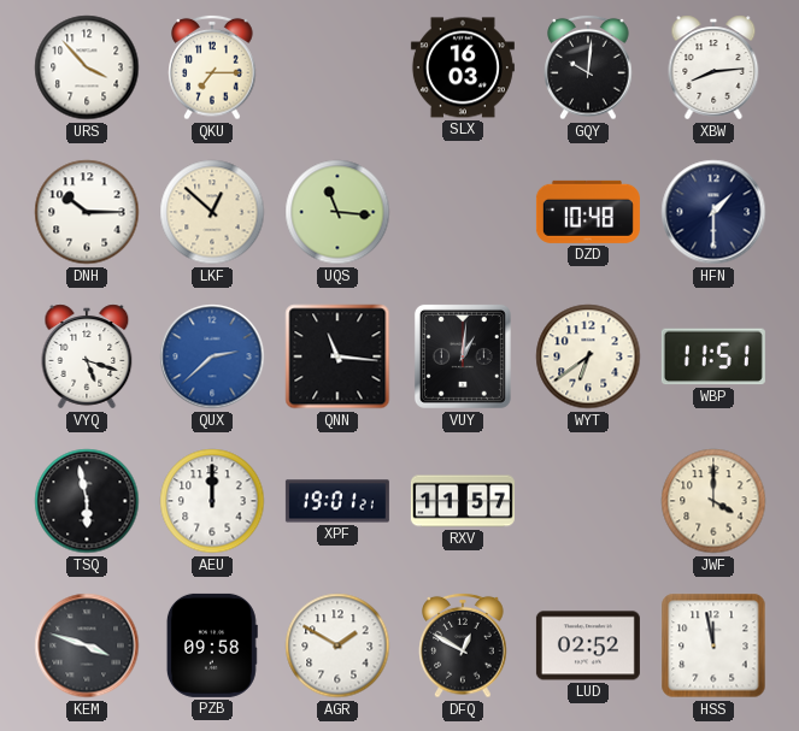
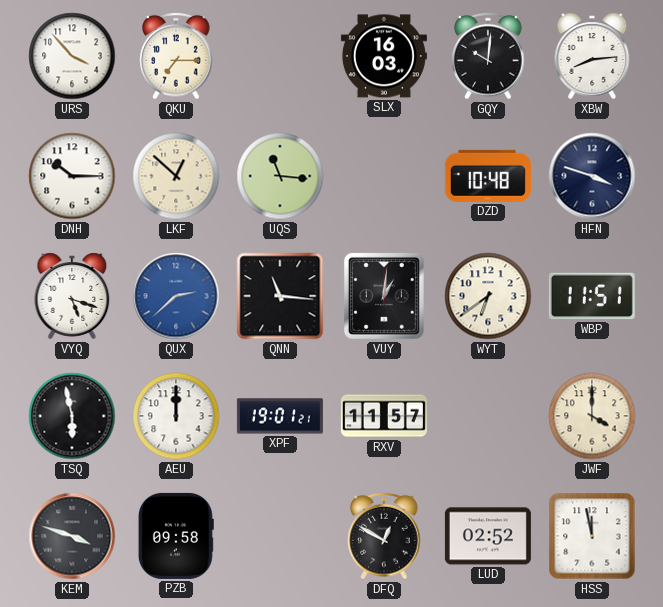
HFN: 1:30 -> 3:48
AGR: 1:50 -> none
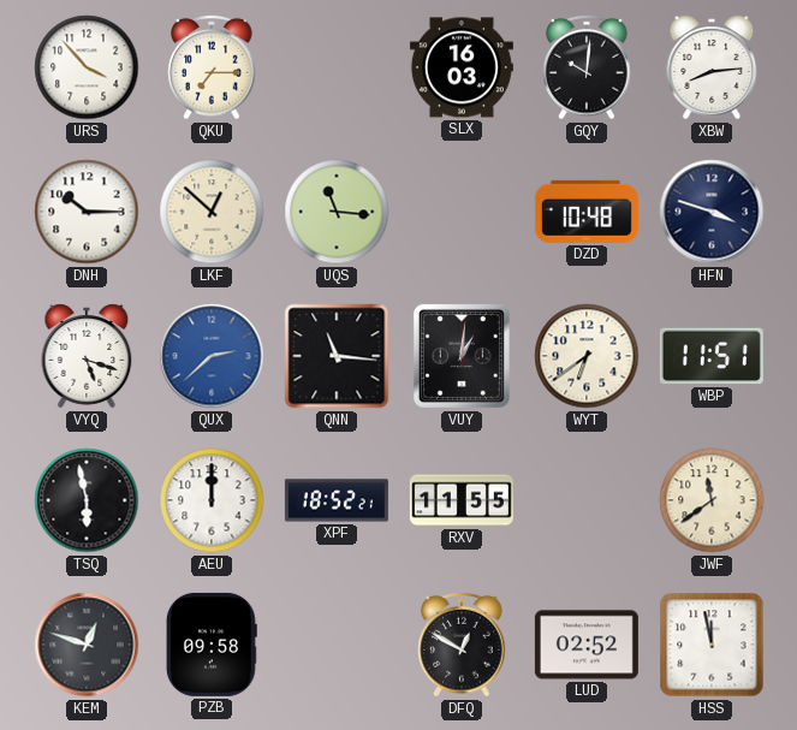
XPF: 19:01 -> 18:52
RXV: 11:57 -> 11:55
JWF: 4:00 -> 11:39
KEM: 3:48 -> 12:48
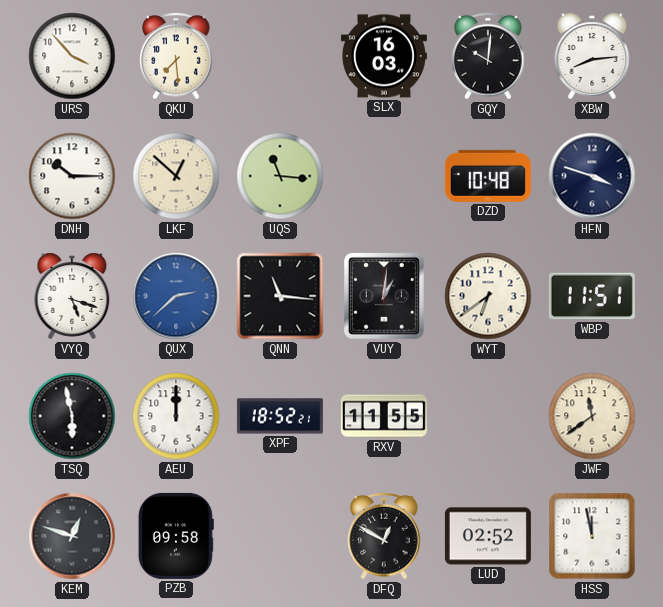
QKU: 7:15 -> 7:29
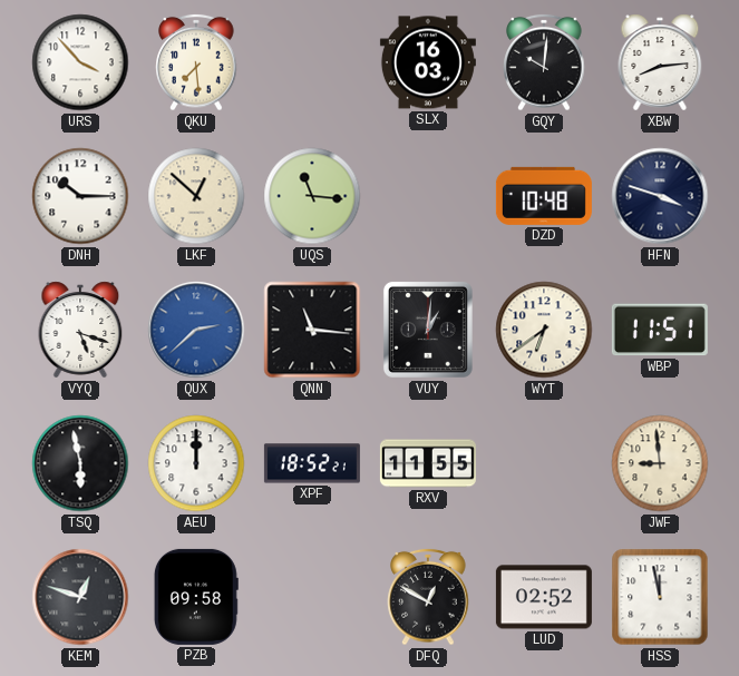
JWF: 11:39 -> 8:59
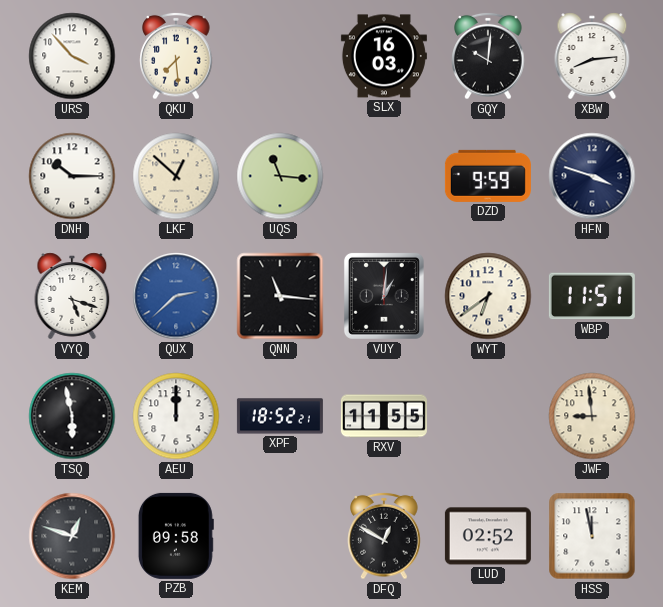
DZD: 10:48 -> 9:59
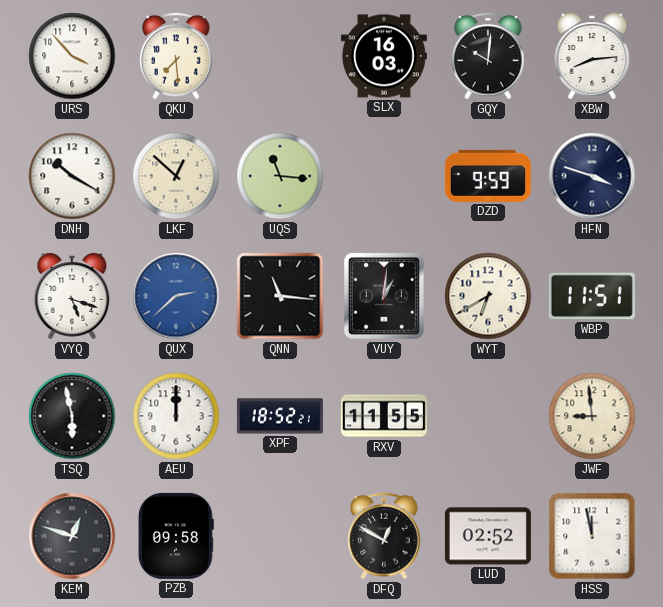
DNH: 10:15 -> 10:20
WYT: 6:39 -> 6:40
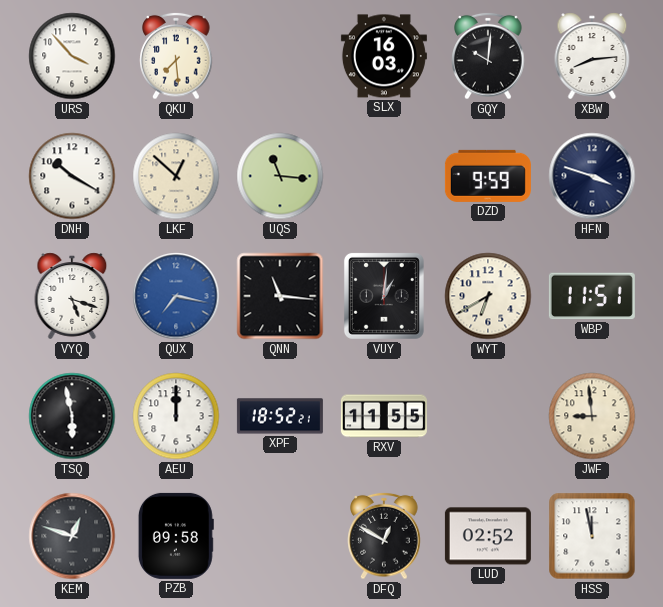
QUX: 2:38 -> 7:17
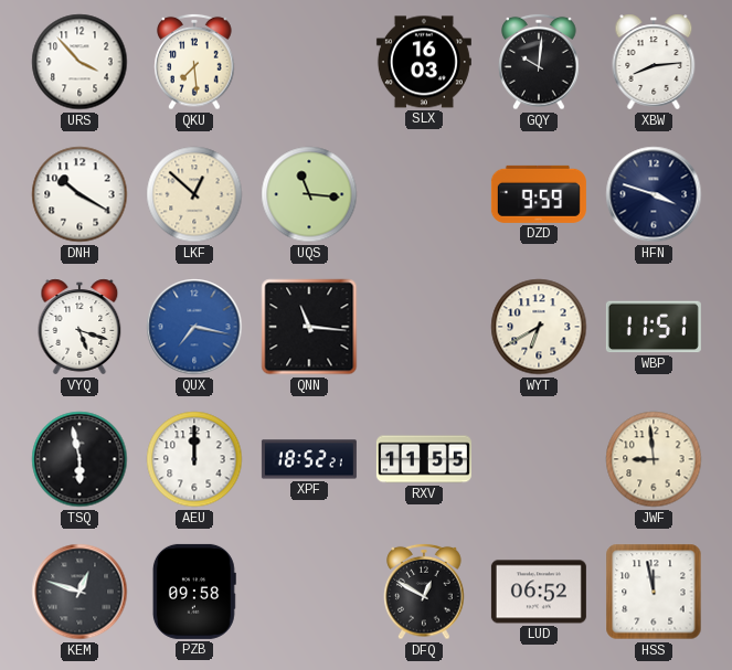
VUY: 1:01 -> none
LUD: 02:52 -> 06:52
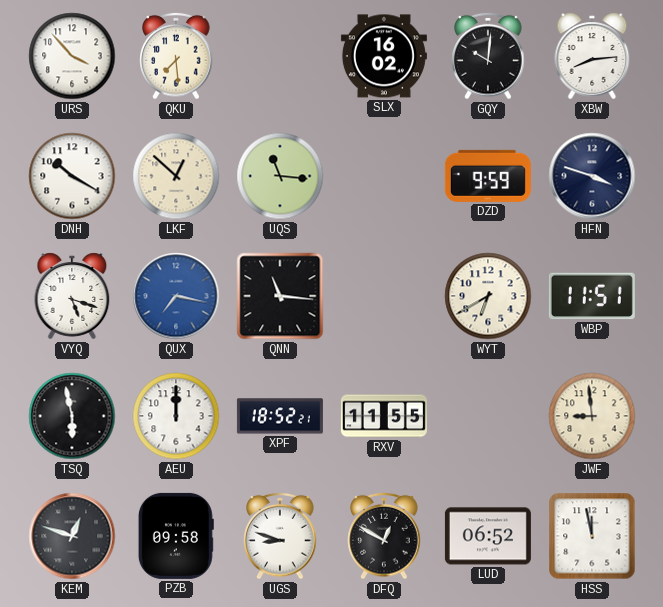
SLX: 16:03 -> 16:02
UGS: none -> 8:48
